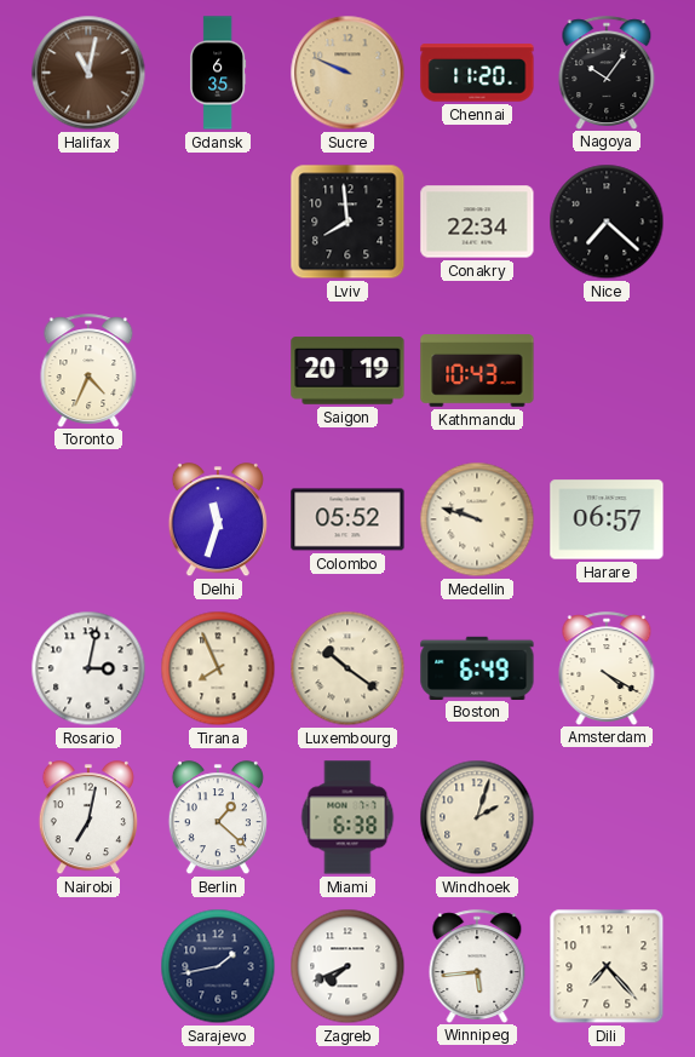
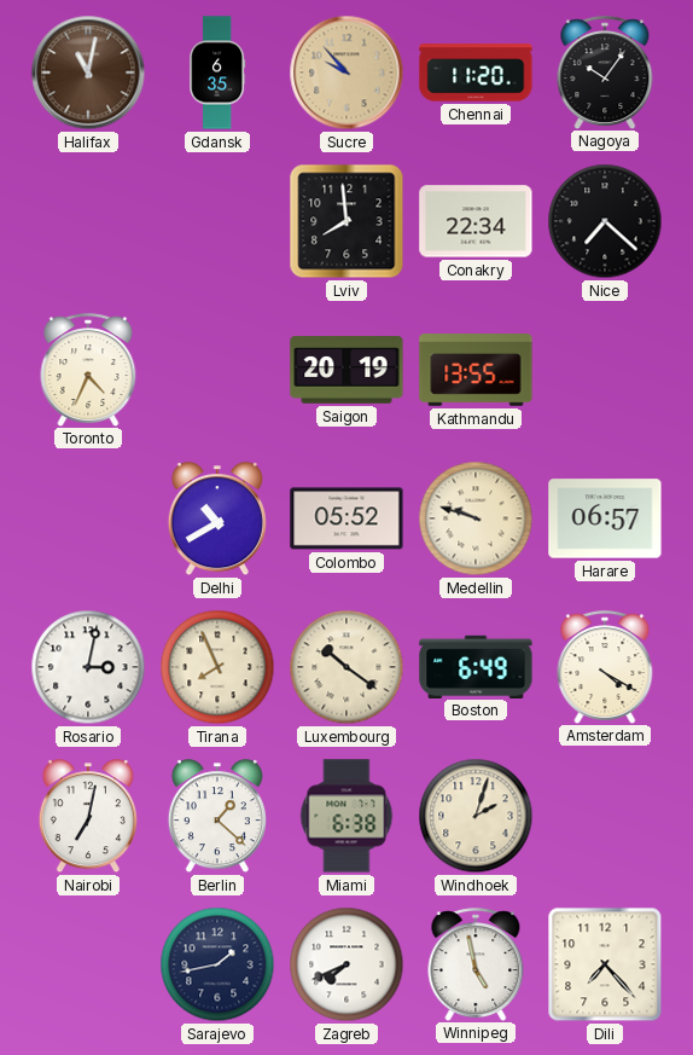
Sucre: 9:49 -> 9:53
Kathmandu: 10:43 -> 13:55
Delhi: 11:33 -> 10:40
Winnipeg: 5:44 -> 4:58
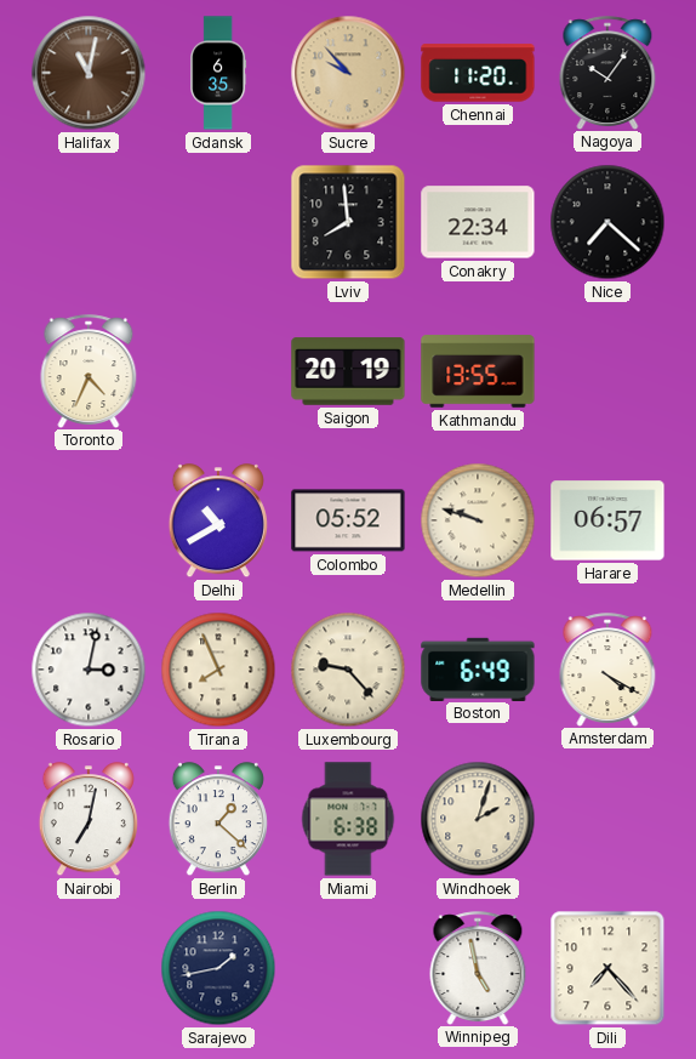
Luxembourg: 10:21 -> 9:23
Zagreb: 7:41 -> none
